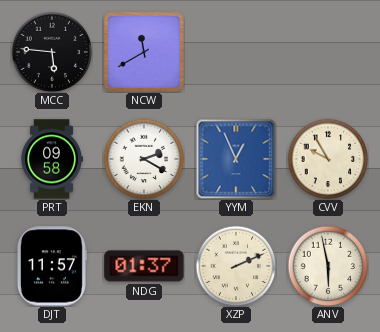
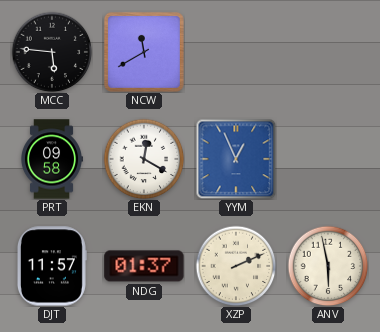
EKN: 2:20 -> 12:20
CVV: 9:55 -> none
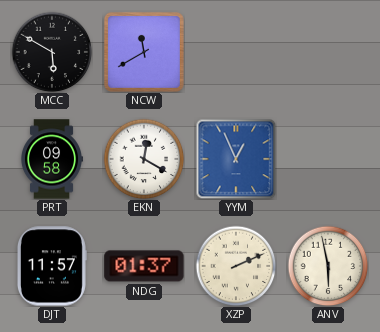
MCC: 5:46 -> 5:50
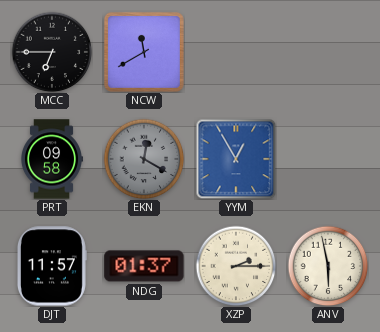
MCC: 5:50 -> 6:45
EKN dial: white -> grey
YYM: 12:56 -> 12:55
XZP: 2:11 -> 2:15
